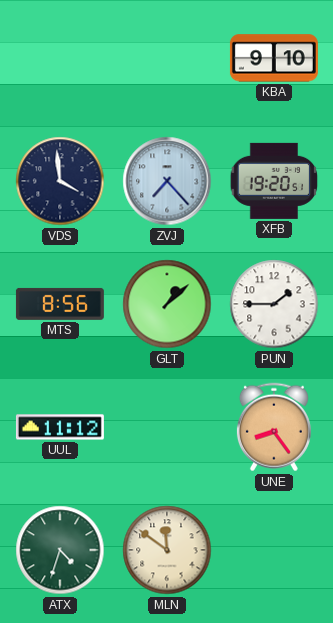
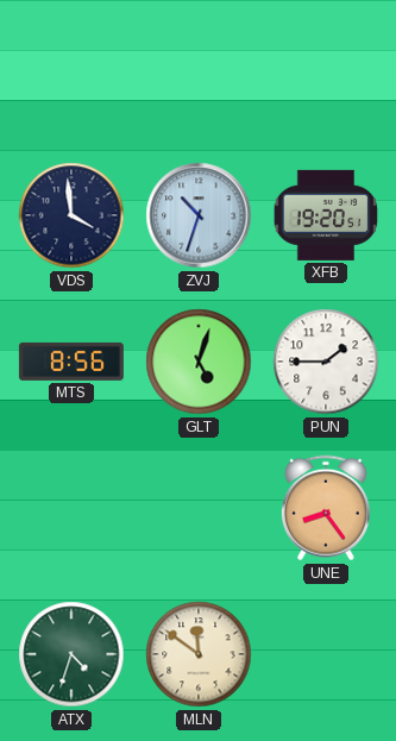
KBA: 9:10 -> none
ZVJ: 7:23 -> 10:33
GLT: 1:08 -> 5:03
UUL: 11:12 -> none
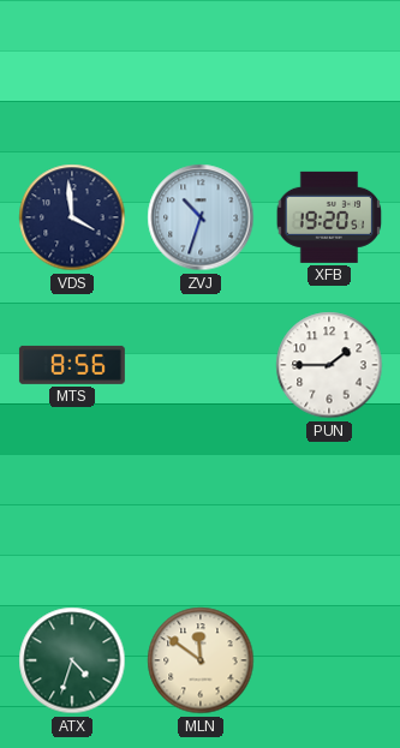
GLT: 5:03 -> none
UNE: 8:24 -> none
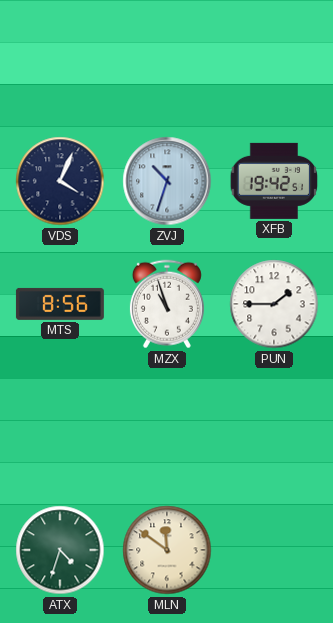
VDS: 3:59 -> 4:04
XFB: 19:20 -> 19:42
MZX: none -> 10:57
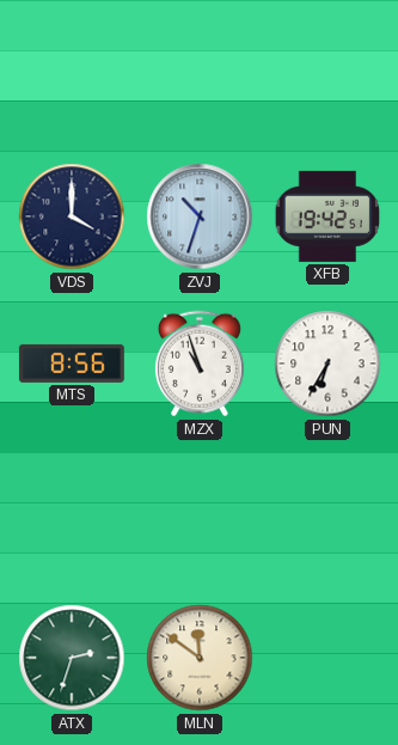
VDS: 4:04 -> 4:00
PUN: 1:45 -> 6:35
ATX: 4:33 -> 2:33
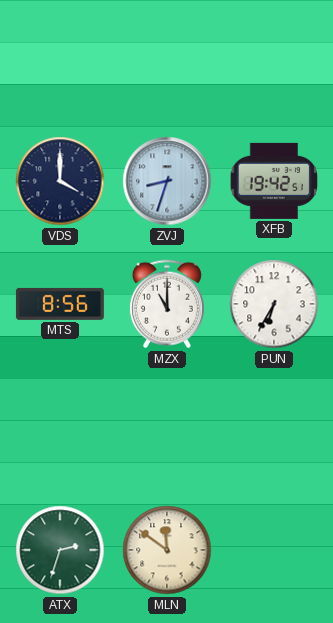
ZVJ: 10:33 -> 8:33
MZX: 10:57 -> 11:00
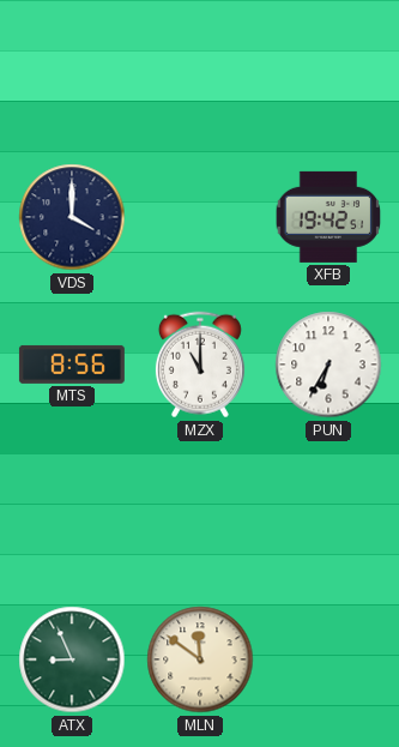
ZVJ: 8:33 -> none
ATX: 2:33 -> 8:56
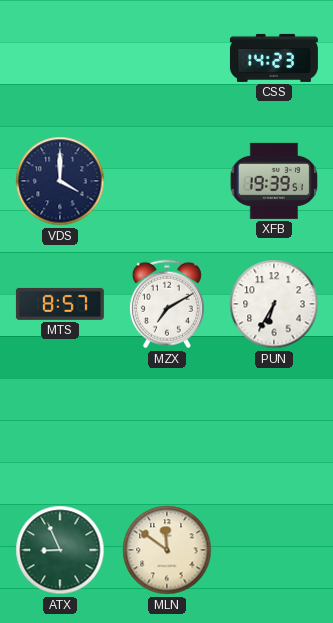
CSS: none -> 14:23
XFB: 19:42 -> 19:39
MTS: 8:56 -> 8:57
MZX: 11:00 -> 7:10
